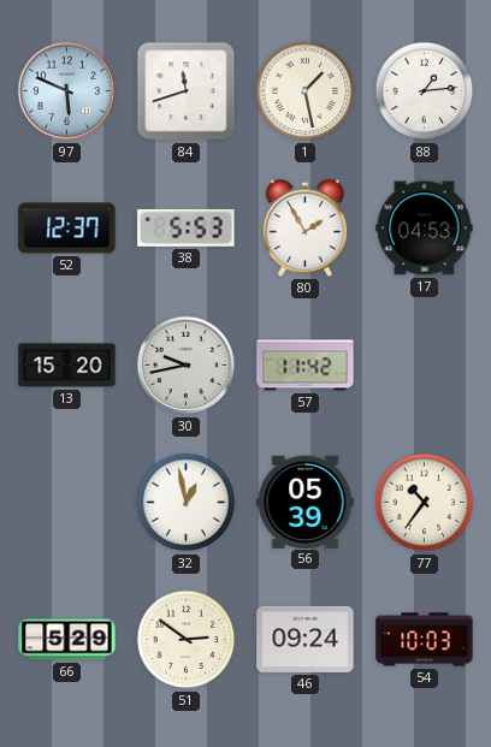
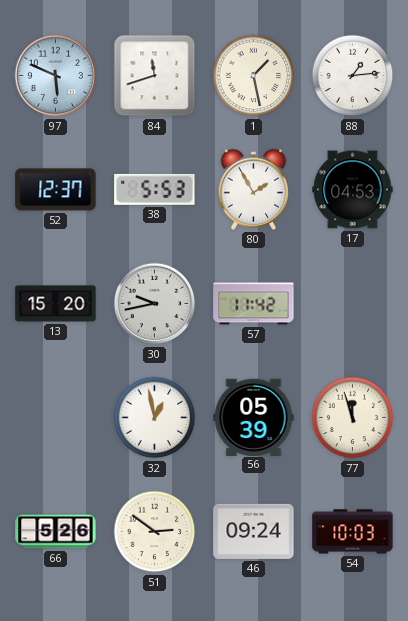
77: 10:36 -> 11:57
66: 5:29 -> 5:26
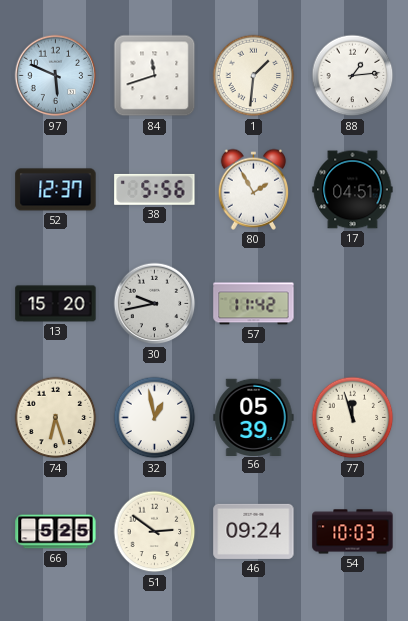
1: 1:28 -> 1:31
38: 5:53 -> 5:56
17: 04:53 -> 04:51
74: none -> 6:27
66: 5:26 -> 5:25
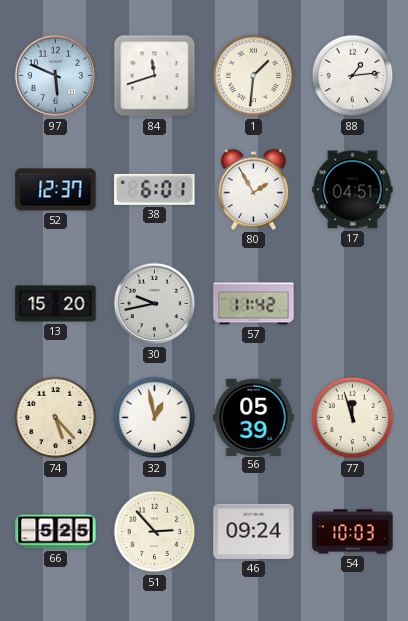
38: 5:56 -> 6:01
74: 6:27 -> 5:23
51: 2:51 -> 2:53
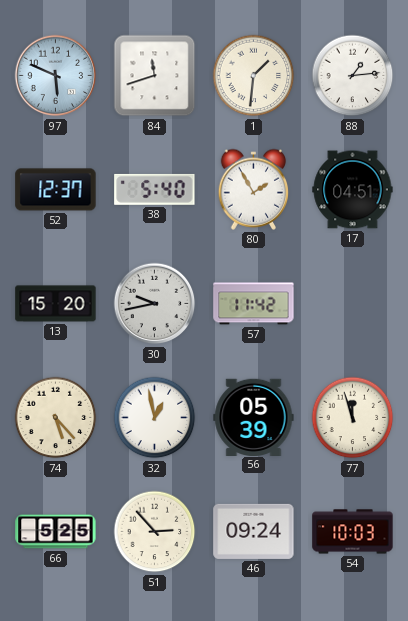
38: 6:01 -> 5:40
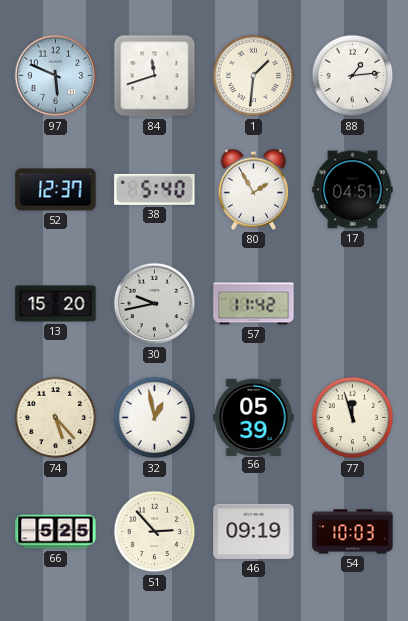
46: 09:24 -> 09:19
